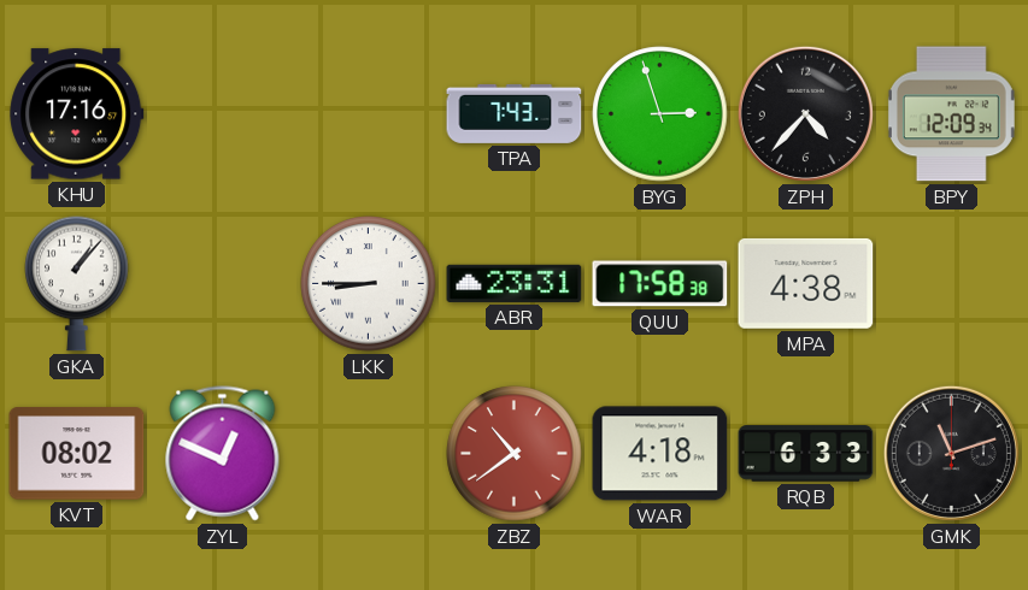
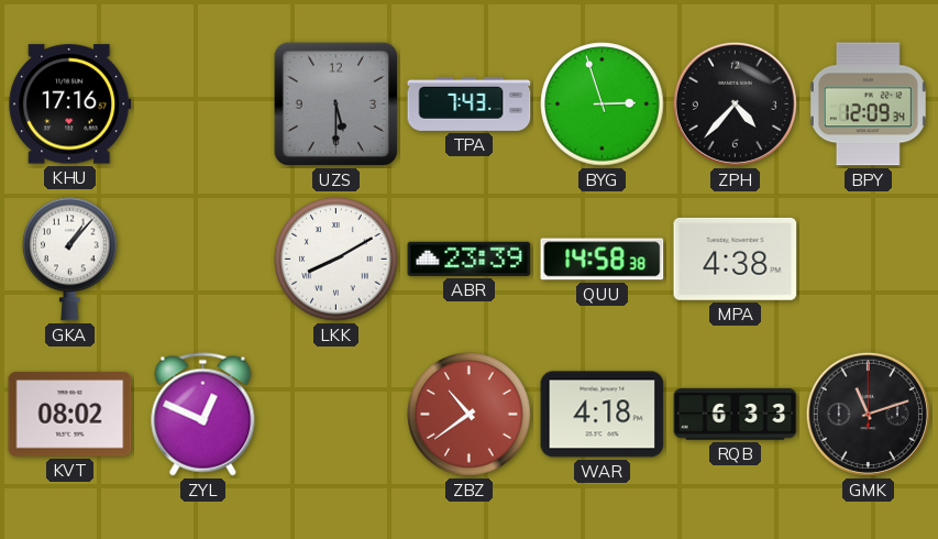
UZS: none -> 5:30
LKK: 8:45 -> 8:10
ABR: 23:31 -> 23:39
QUU: 17:58 -> 14:58
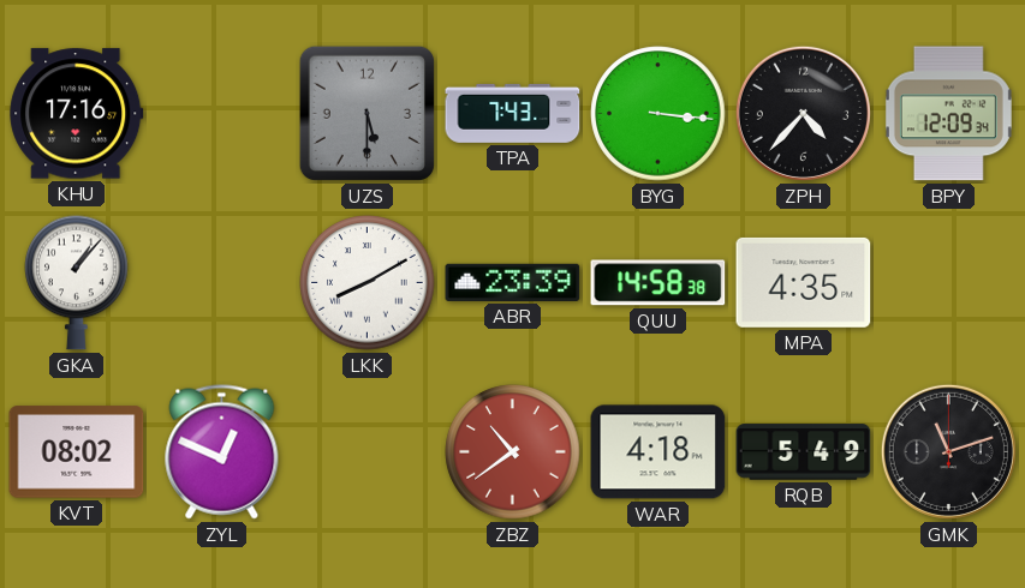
BYG: 2:57 -> 3:16
MPA: 4:38 -> 4:35
RQB: 6:33 -> 5:49
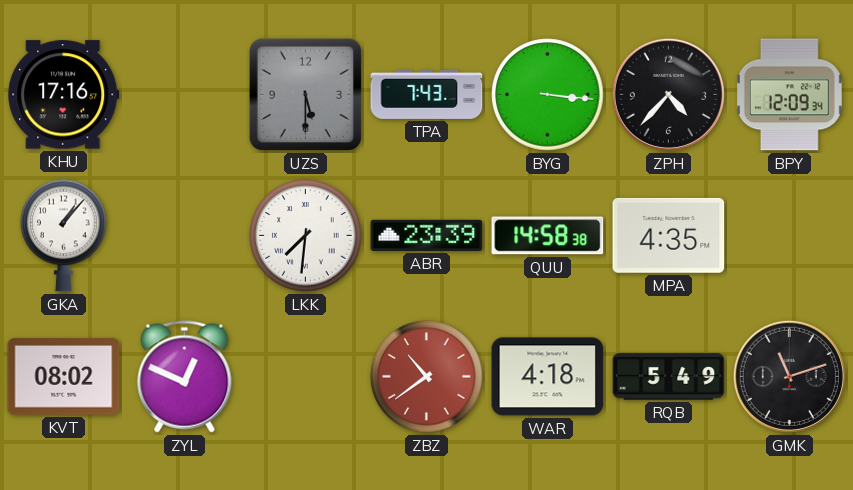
LKK: 8:10 -> 7:31
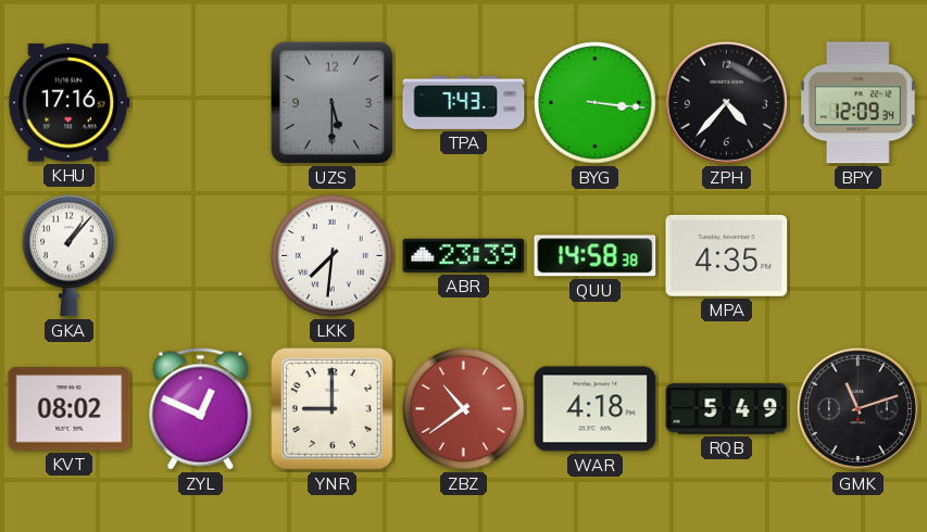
YNR: none -> 9:00
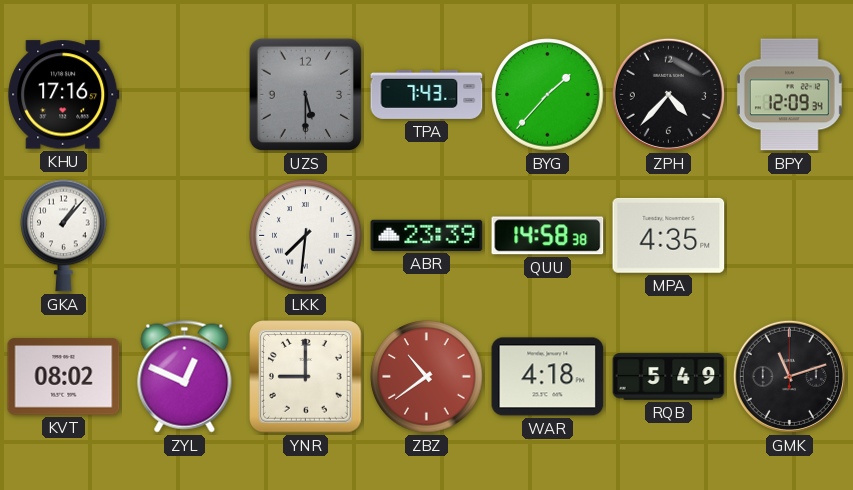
BYG: 3:16 -> 1:37
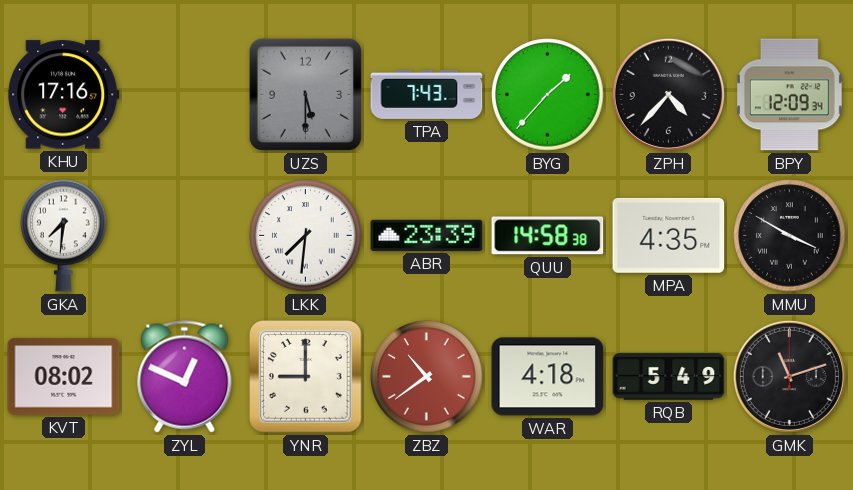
GKA: 1:07 -> 7:31
MMU: none -> 3:50
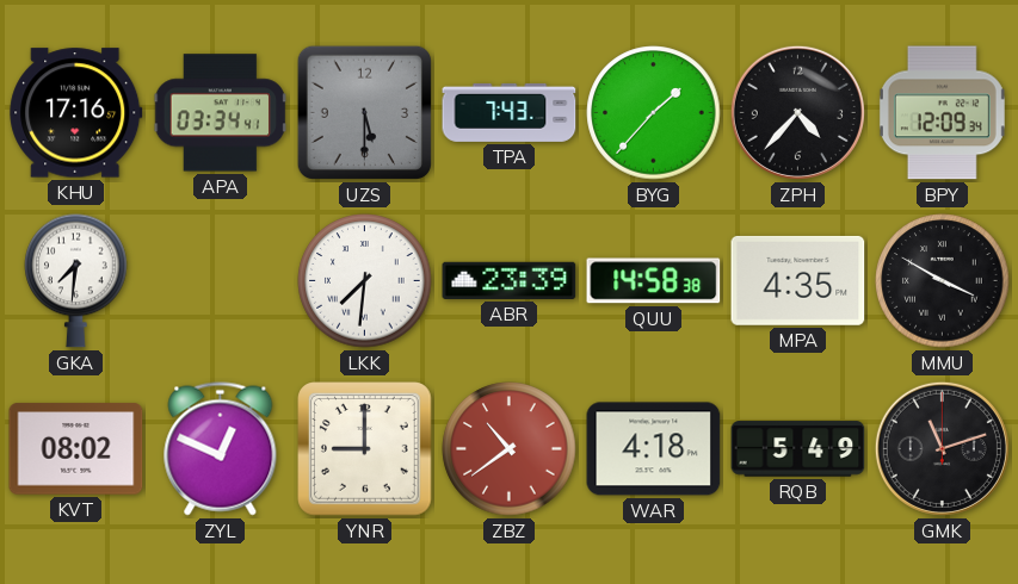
APA: none -> 03:34
